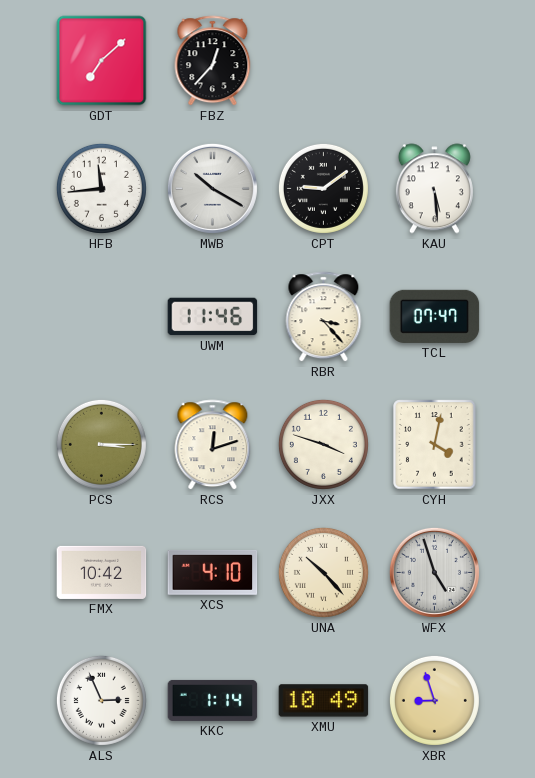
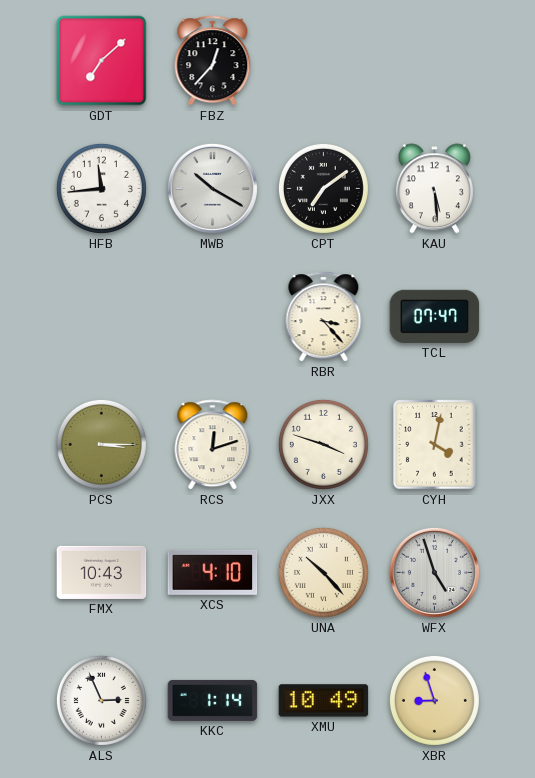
CPT: 9:09 -> 7:09
UWM: 11:46 -> none
FMX: 10:42 -> 10:43
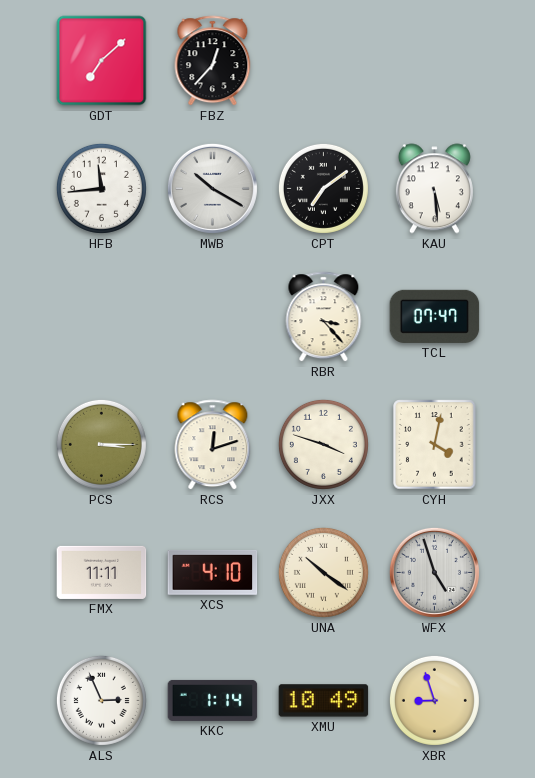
FMX: 10:43 -> 11:11
UNA: 10:23 -> 10:21
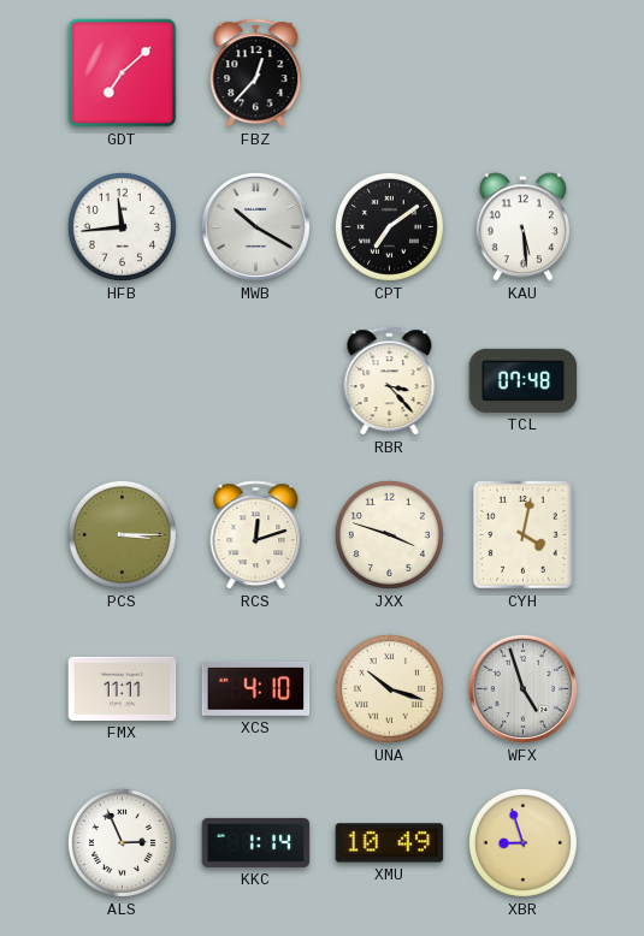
TCL: 07:47 -> 07:48
UNA: 10:21 -> 10:18
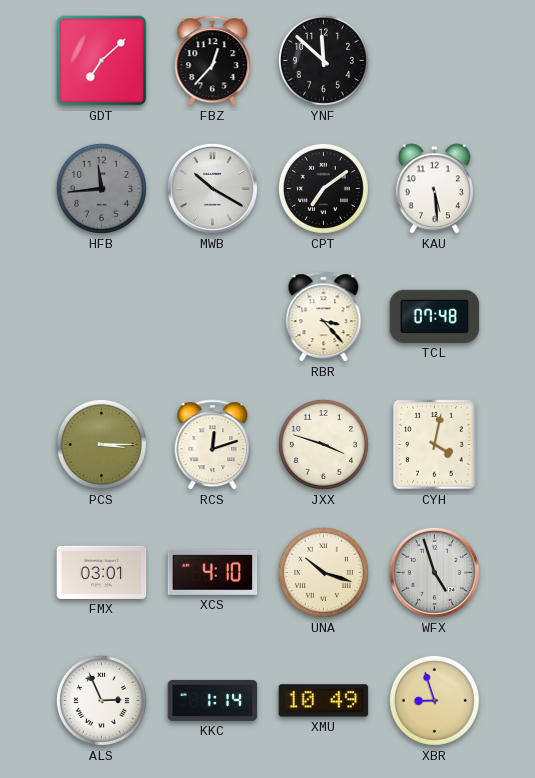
YNF: none -> 11:52
HFB dial: white -> grey
FMX: 11:11 -> 03:01
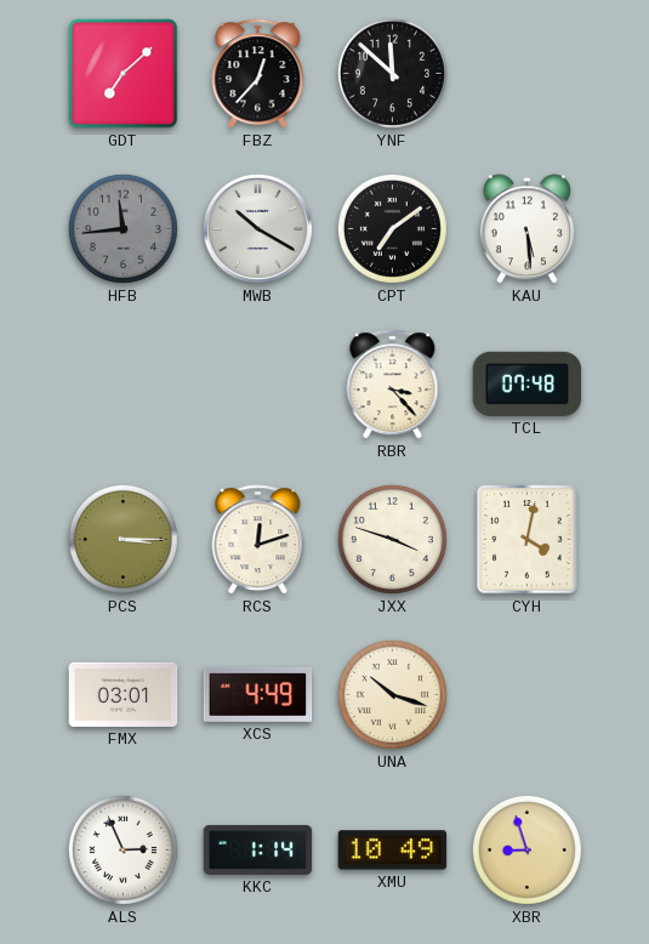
XCS: 4:10 -> 4:49
WFX: 4:57 -> none
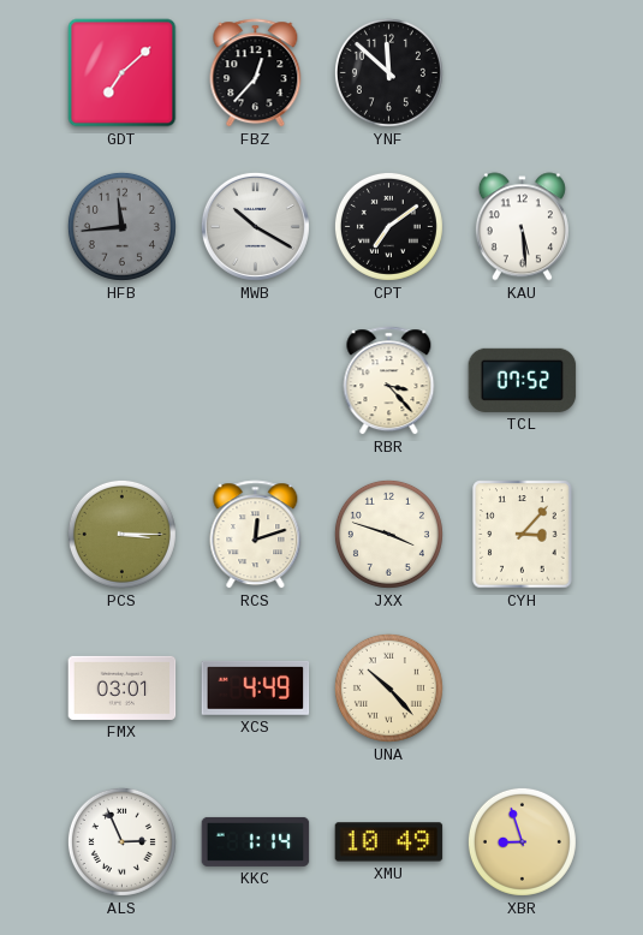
TCL: 07:48 -> 07:52
CYH: 4:02 -> 3:07
UNA: 10:18 -> 10:23
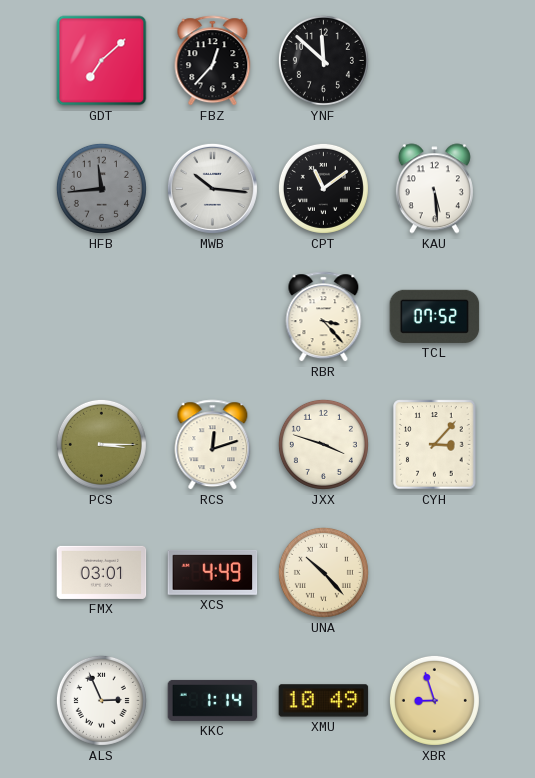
MWB: 10:20 -> 10:16
CPT: 7:09 -> 11:09
